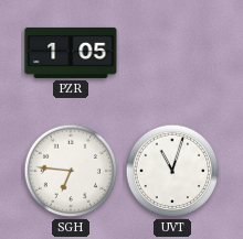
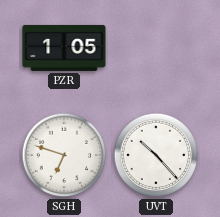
SGH: 6:46 -> 6:48
UVT: 11:03 -> 10:23
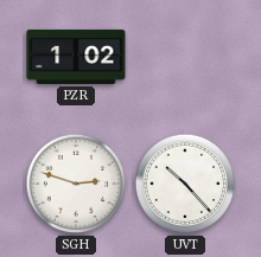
PZR: 1:05 -> 1:02
SGH: 6:48 -> 2:48
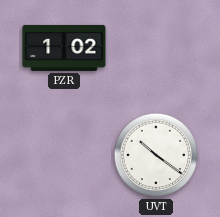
SGH: 2:48 -> none
UVT: 10:23 -> 10:21
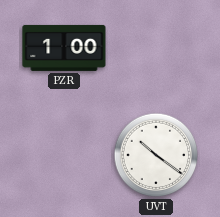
PZR: 1:02 -> 1:00
